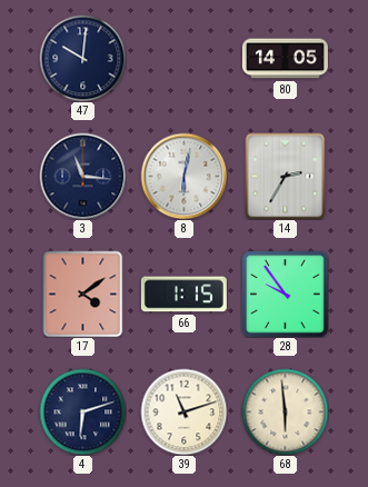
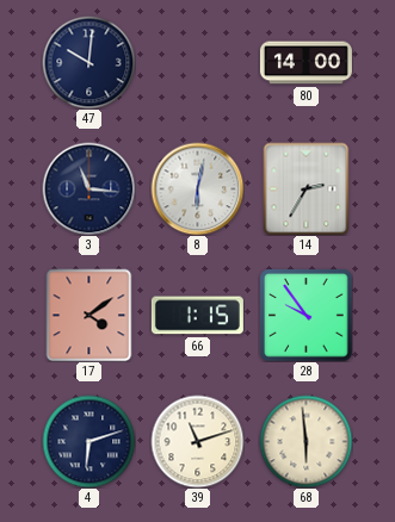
80: 14:05 -> 14:00
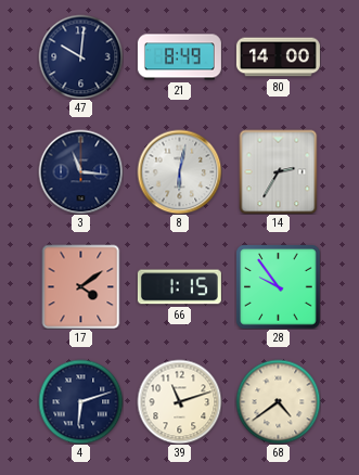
21: none -> 8:49
68: 5:59 -> 4:39
